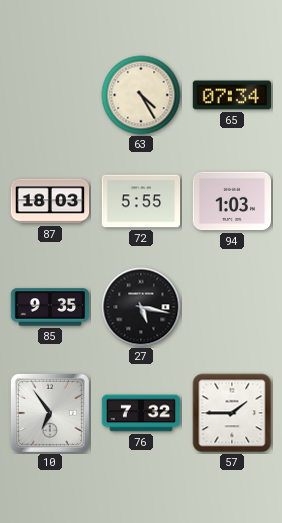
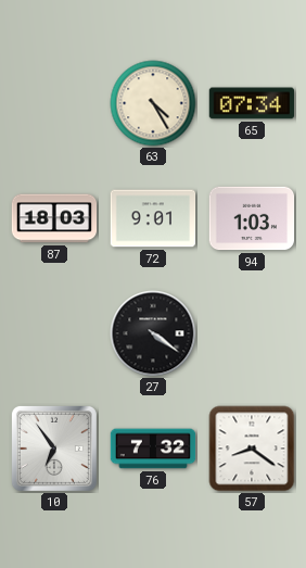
72: 5:55 -> 9:01
85: 9:35 -> none
27: 5:17 -> 4:21
57: 1:45 -> 8:21
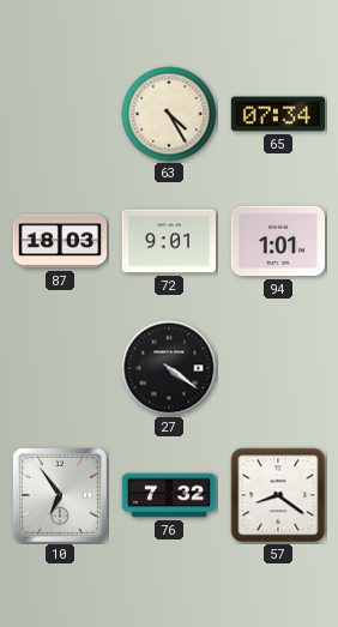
94: 1:03 -> 1:01
